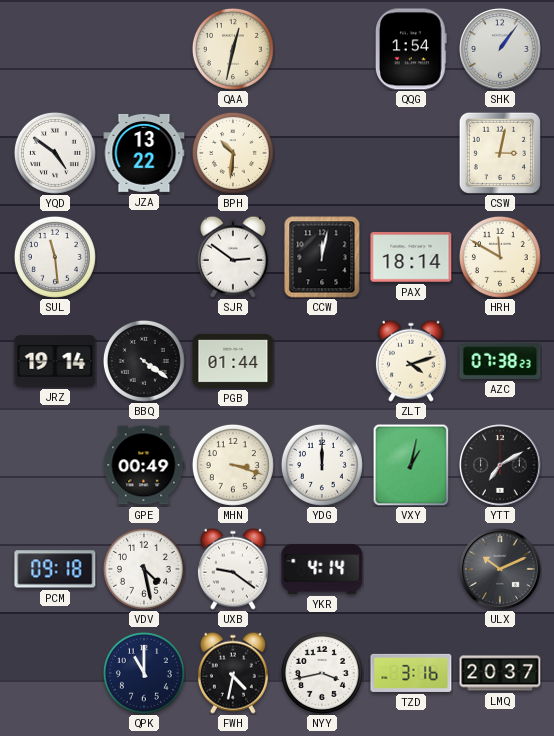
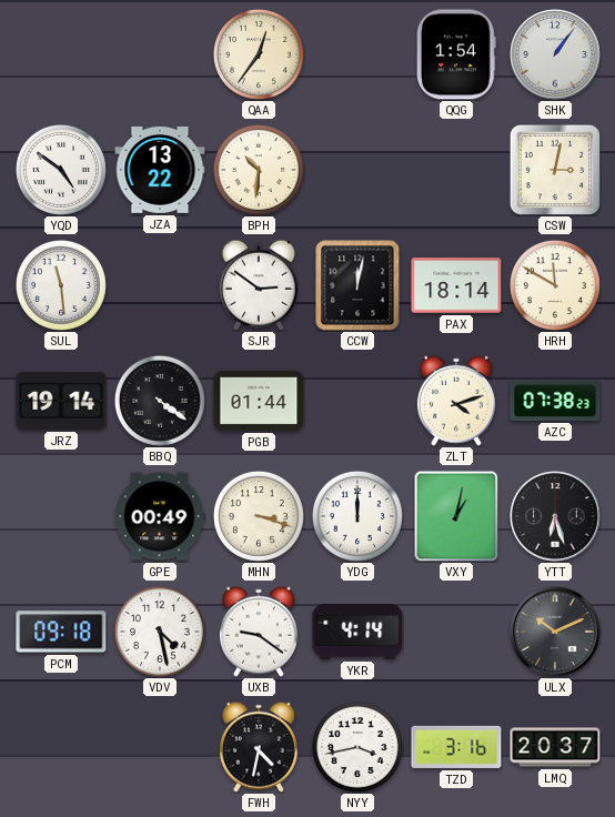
QAA: 12:32 -> 12:36
YTT: 7:10 -> 6:27
QPK: 11:00 -> none
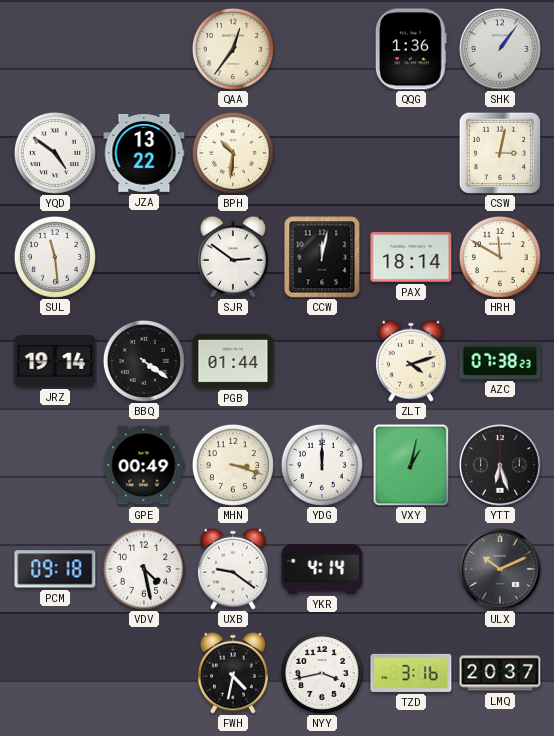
QQG: 1:54 -> 1:36
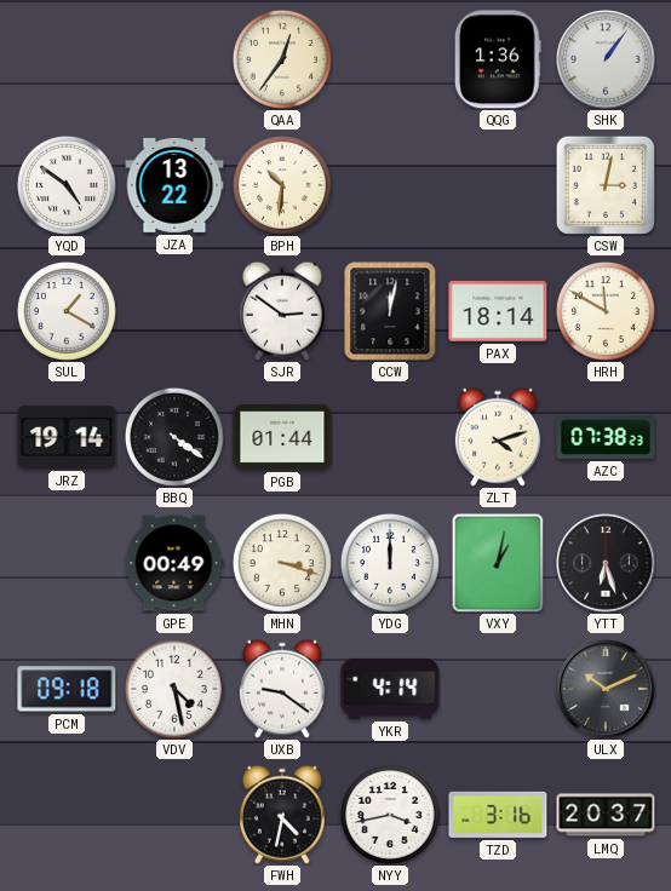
SUL: 11:29 -> 1:20
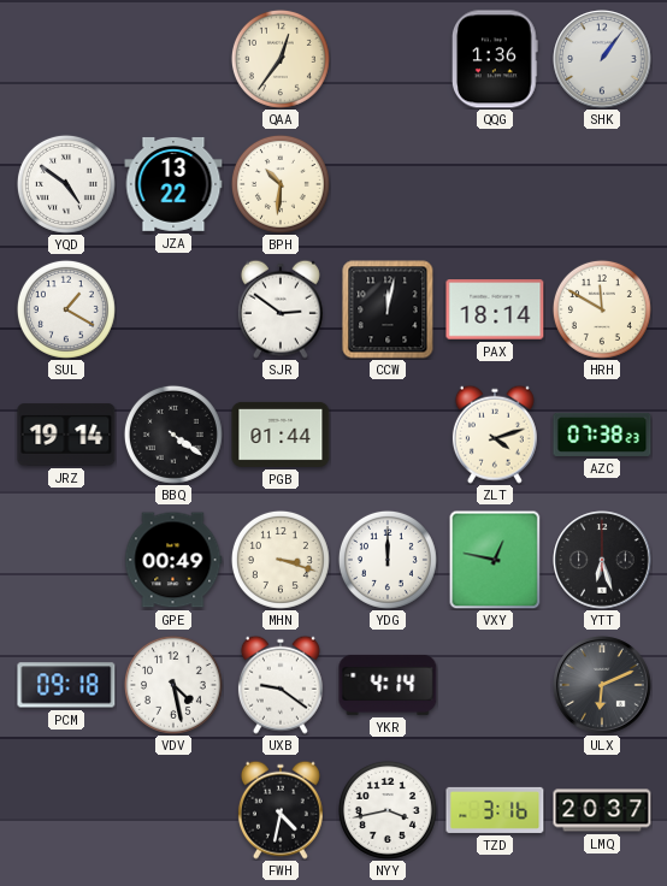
CSW: 3:02 -> none
VXY: 1:02 -> 12:47
ULX: 10:11 -> 6:11
